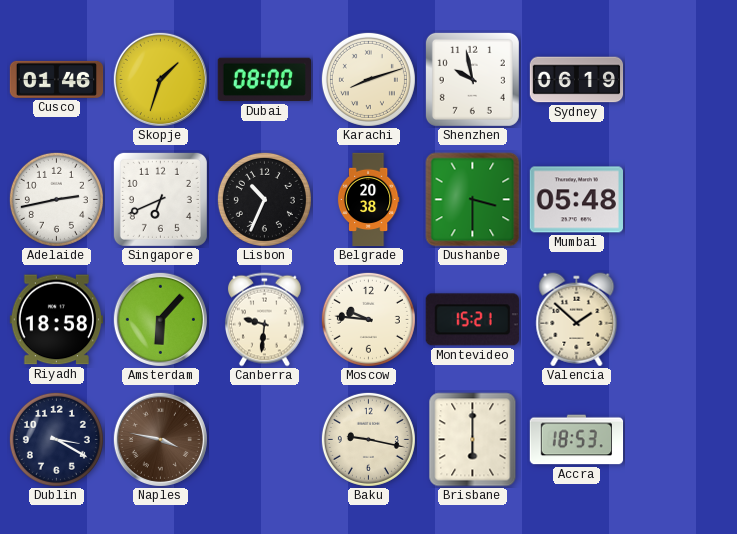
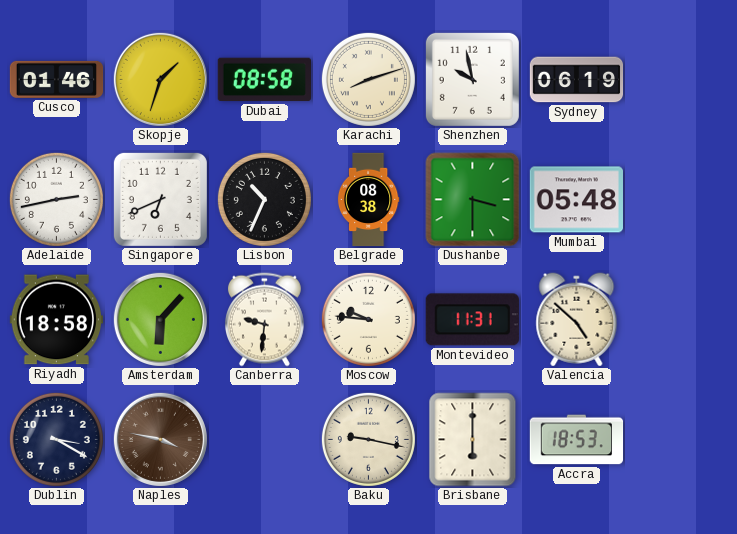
Dubai: 08:00 -> 08:58
Belgrade: 20:38 -> 08:38
Montevideo: 15:21 -> 11:31
Valencia: 1:52 -> 4:52
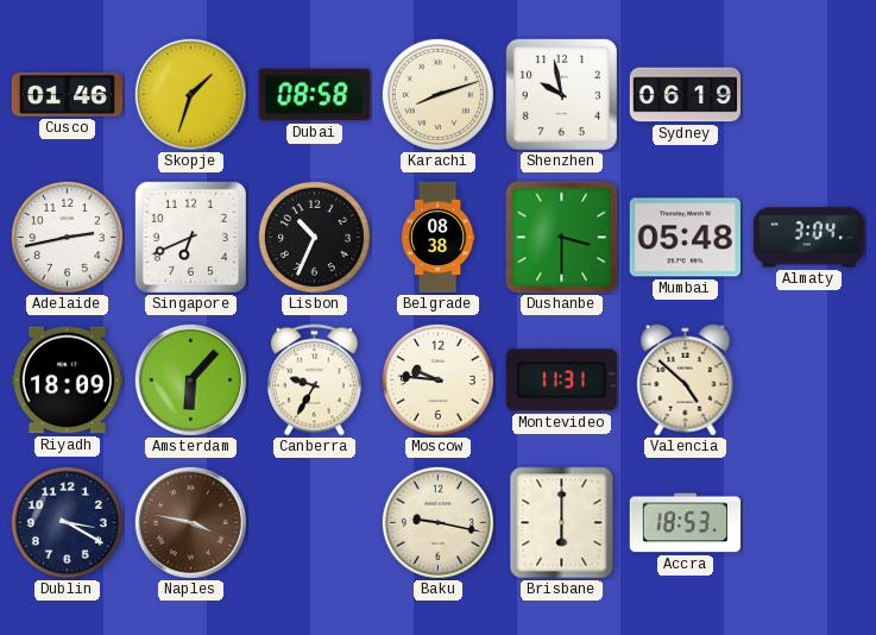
Almaty: none -> 3:04
Riyadh: 18:58 -> 18:09
Canberra: 9:31 -> 9:35
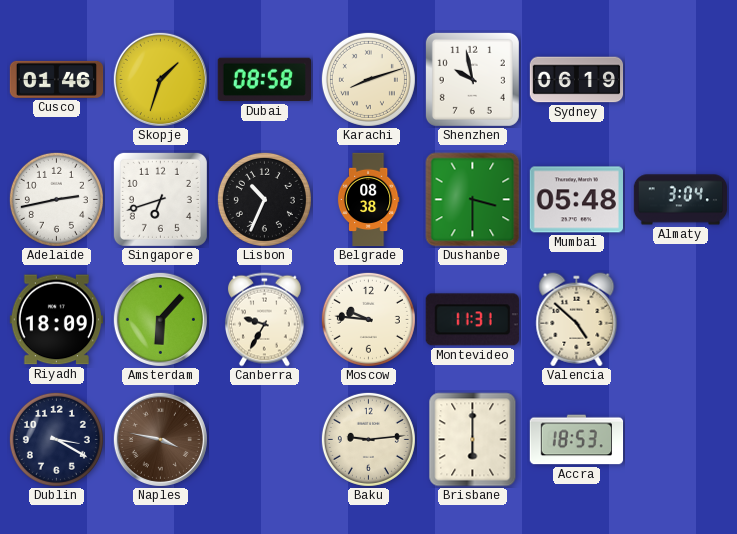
Singapore: 6:41 -> 6:42
Baku: 9:17 -> 9:14
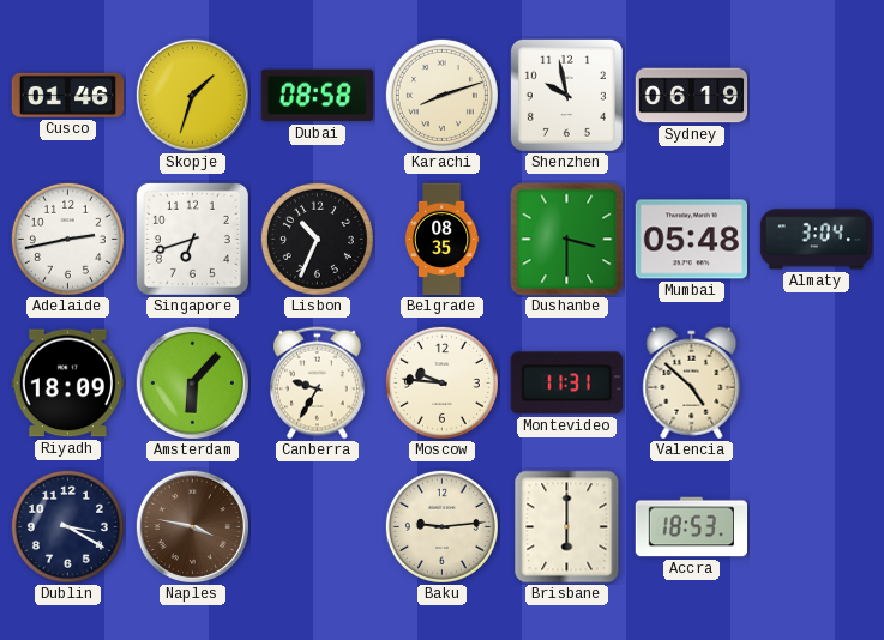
Belgrade: 08:38 -> 08:35
